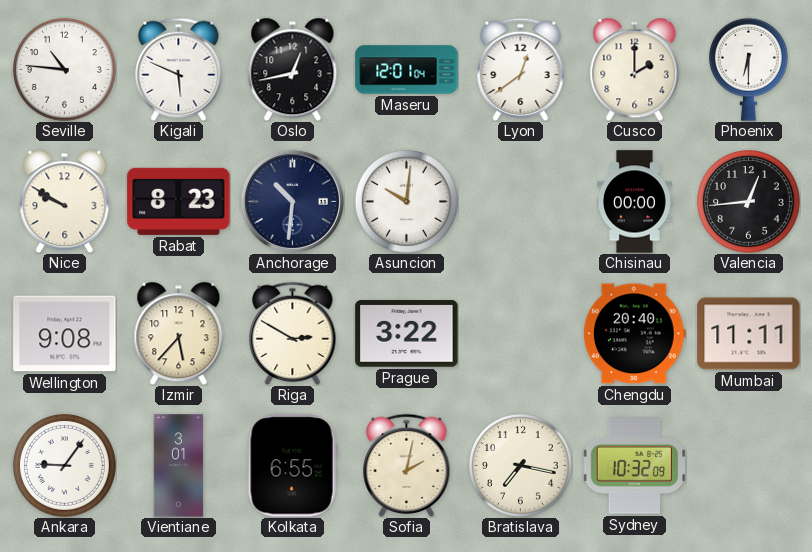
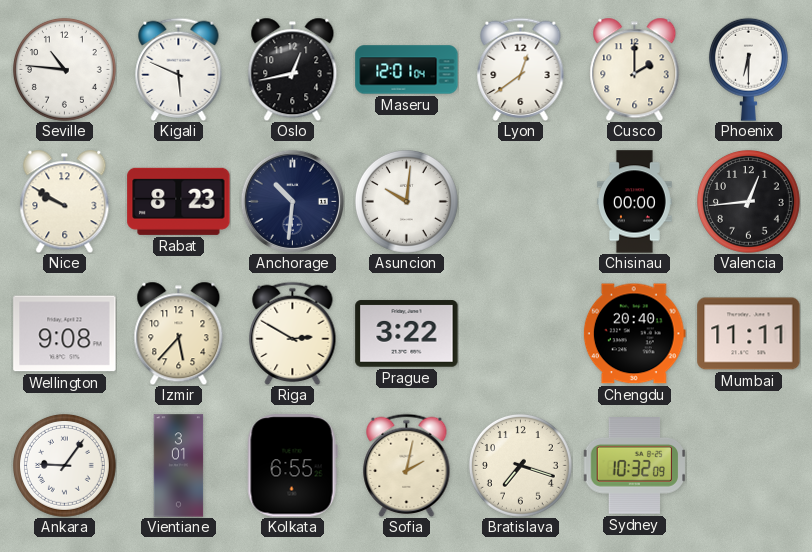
Bratislava: 7:17 -> 7:18
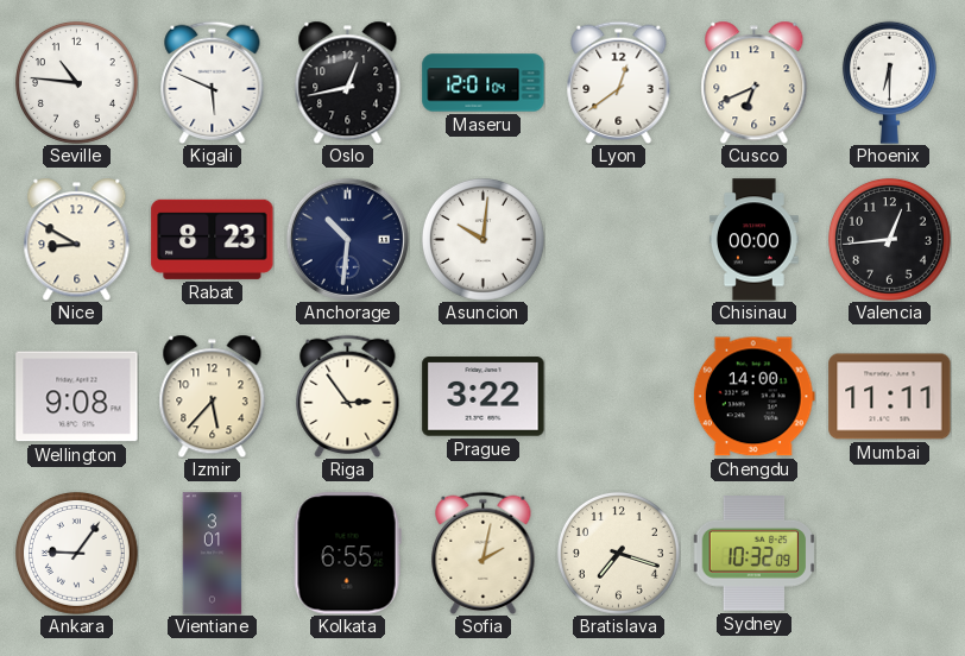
Cusco: 2:00 -> 6:41
Nice: 9:50 -> 8:50
Riga: 2:50 -> 2:54
Chengdu: 20:40 -> 14:00
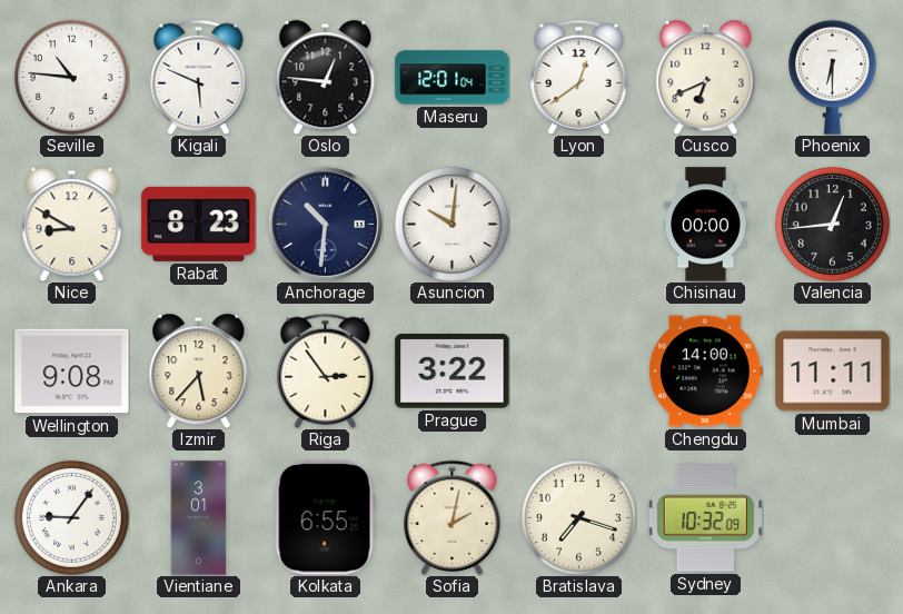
Oslo: 12:43 -> 12:46
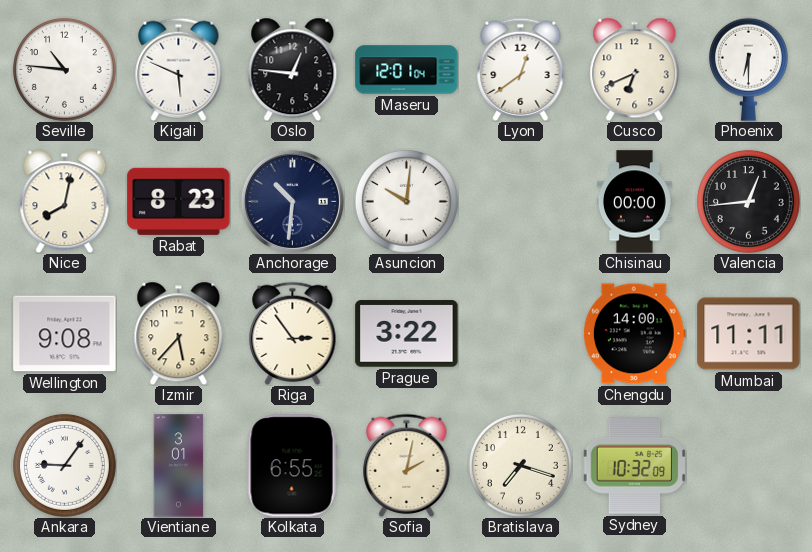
Nice: 8:50 -> 8:02
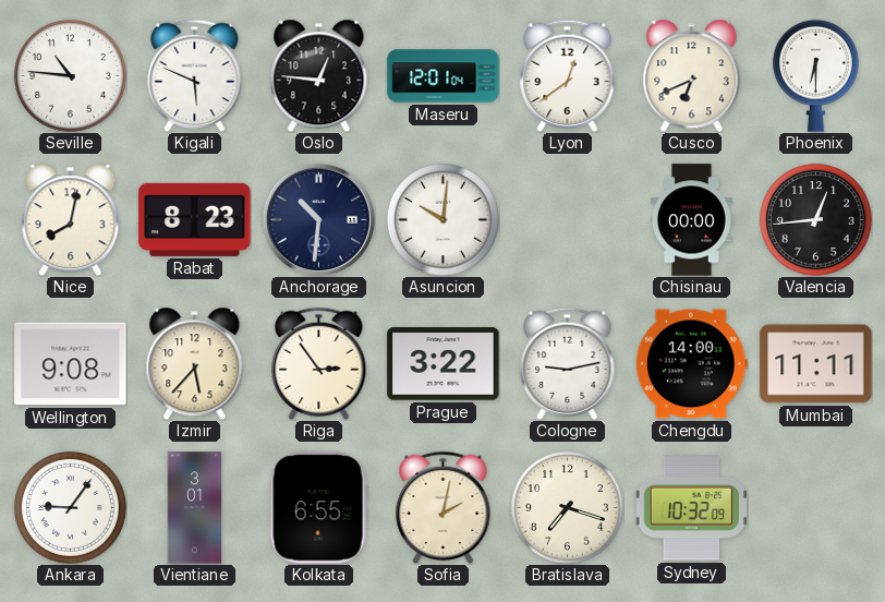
Cologne: none -> 9:13
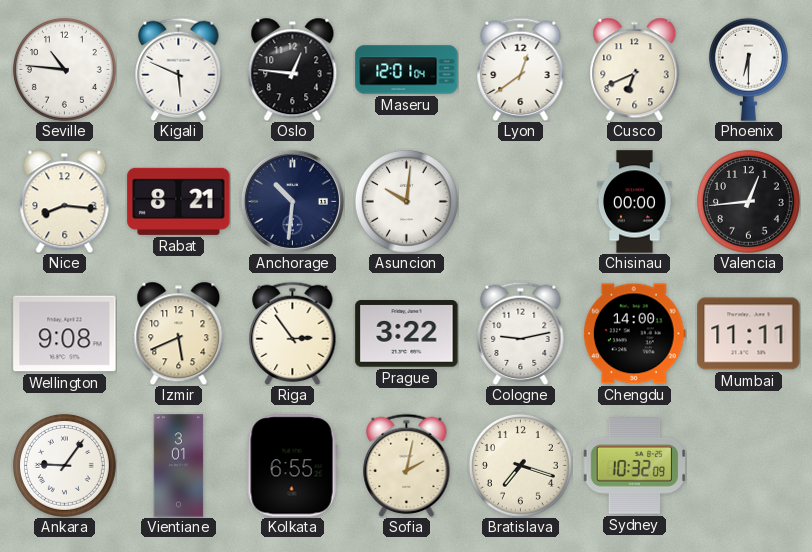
Nice: 8:02 -> 8:16
Rabat: 8:23 -> 8:21
Izmir: 5:37 -> 5:41
